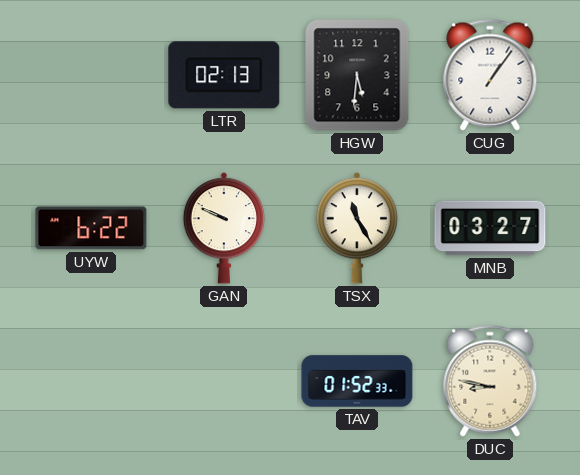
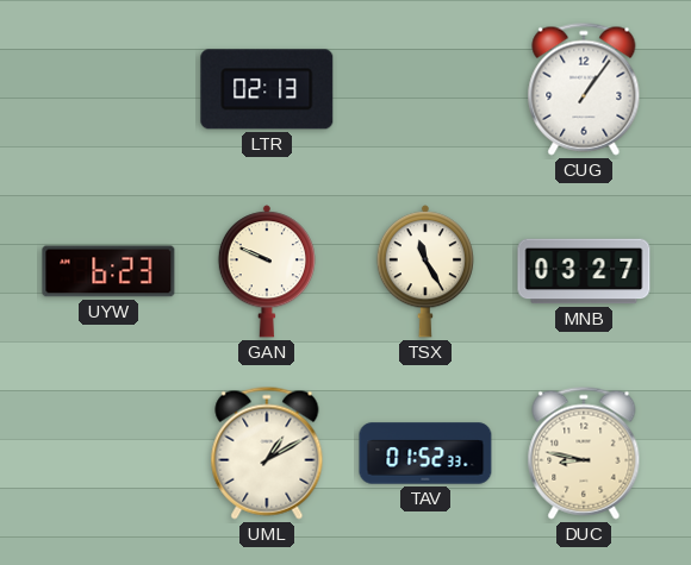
HGW: 5:31 -> none
UYW: 6:22 -> 6:23
UML: none -> 1:10
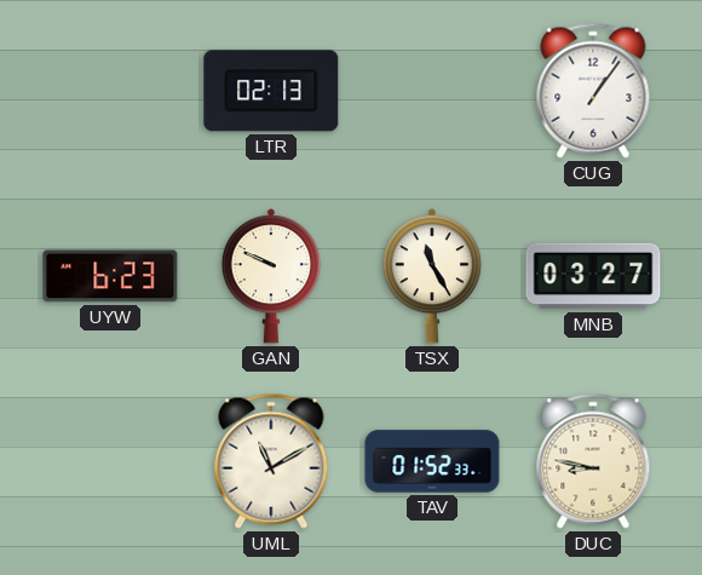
UML: 1:10 -> 11:10
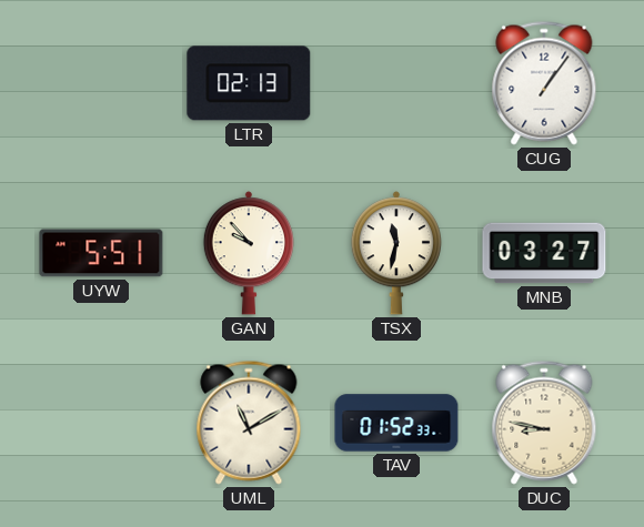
UYW: 6:23 -> 5:51
GAN: 9:49 -> 9:53
TSX: 11:25 -> 11:32
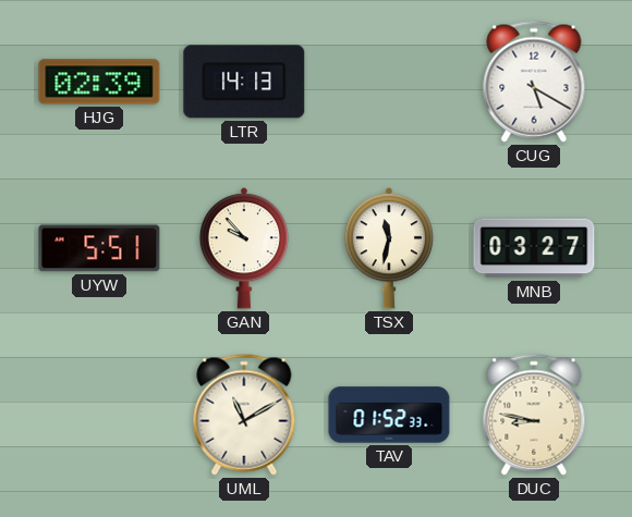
HJG: none -> 02:39
LTR: 02:13 -> 14:13
CUG: 1:06 -> 5:20
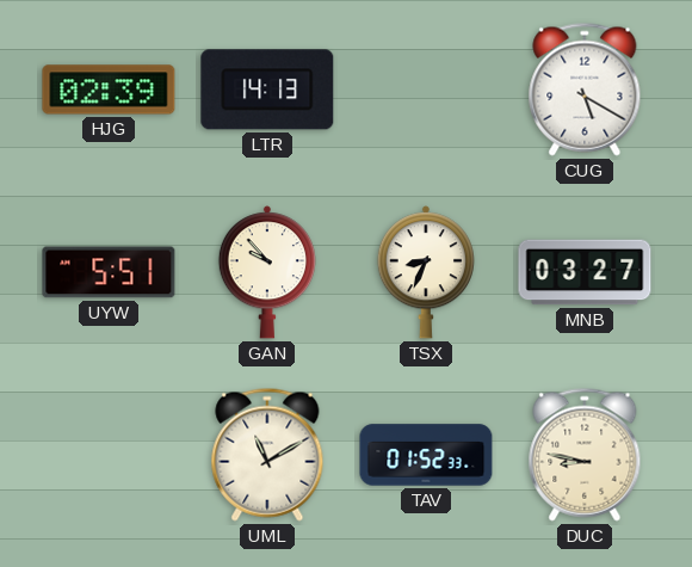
TSX: 11:32 -> 8:34
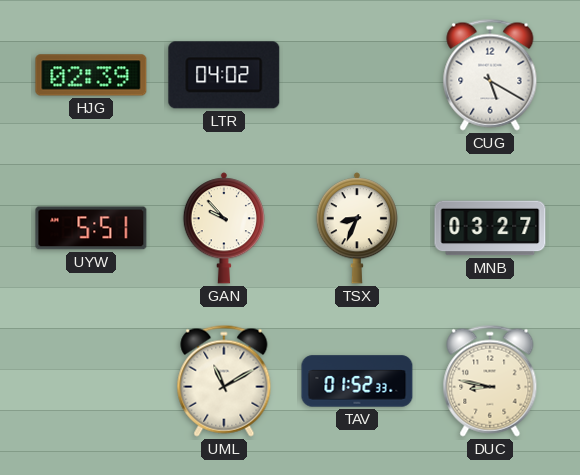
LTR: 14:13 -> 04:02
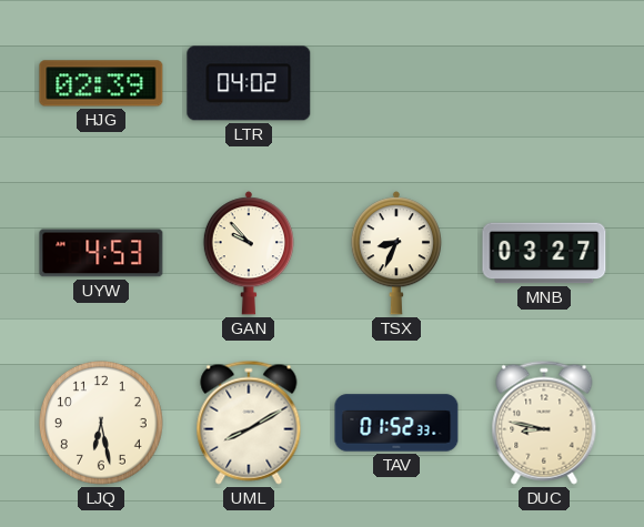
CUG: 5:20 -> none
UYW: 5:51 -> 4:53
LJQ: none -> 6:28
UML: 11:10 -> 8:10
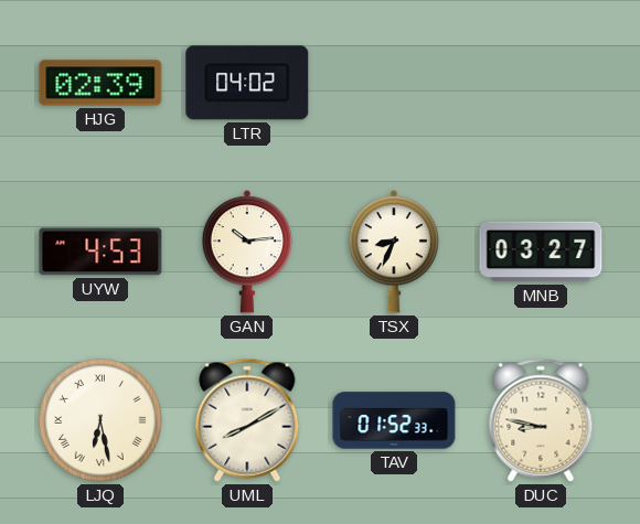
GAN: 9:53 -> 10:14
LJQ numerals: Arabic -> Roman
